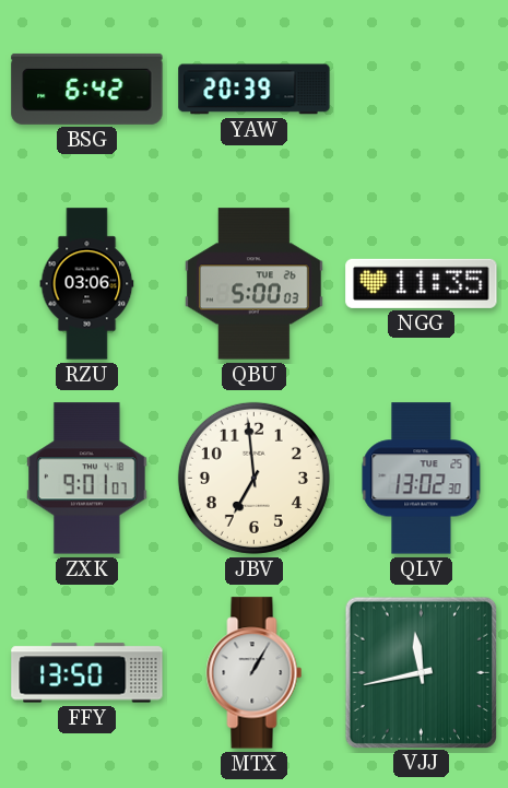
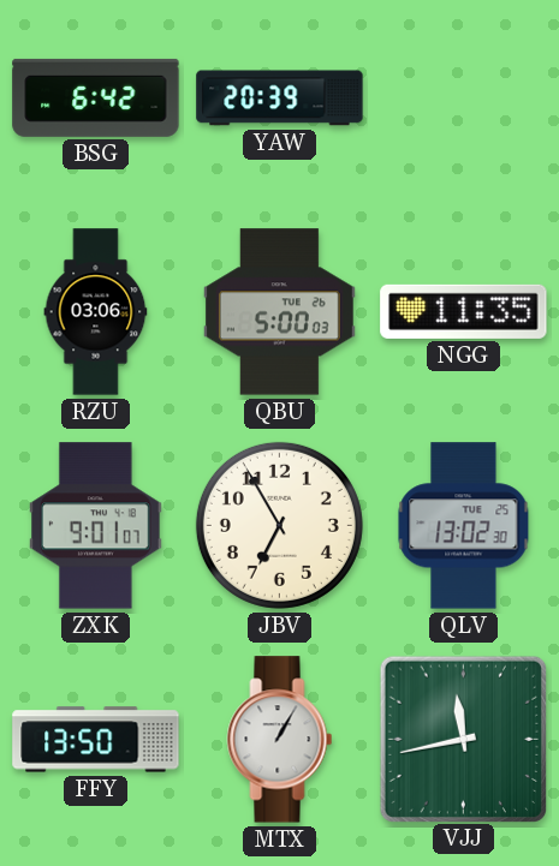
JBV: 6:59 -> 6:55
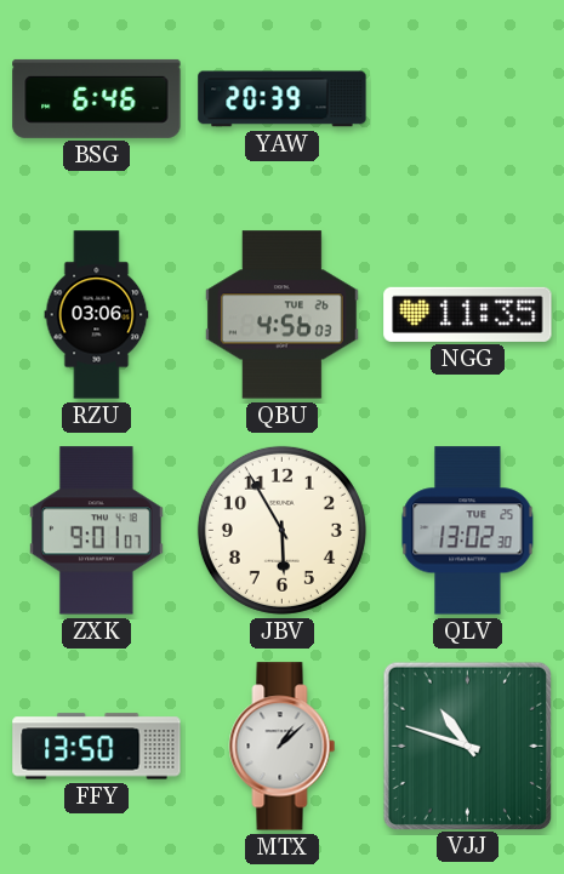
BSG: 6:42 -> 6:46
QBU: 5:00 -> 4:56
JBV: 6:55 -> 5:55
MTX: 1:05 -> 1:08
VJJ: 11:43 -> 10:48
